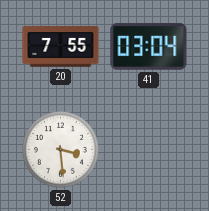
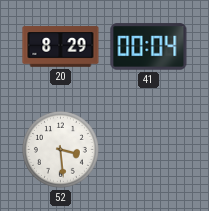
20: 7:55 -> 8:29
41: 03:04 -> 00:04
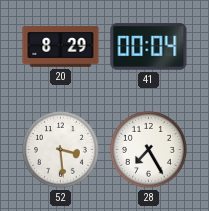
28: none -> 7:25
